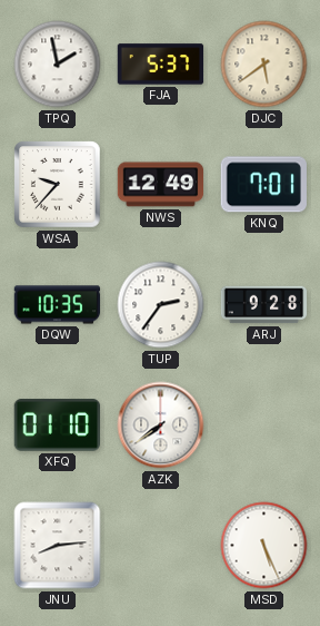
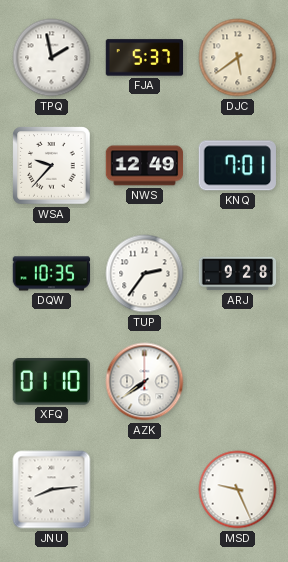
MSD: 5:26 -> 9:26
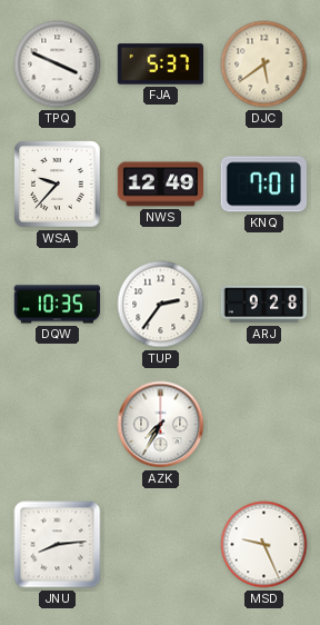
TPQ: 1:58 -> 3:49
XFQ: 01:10 -> none
AZK: 7:39 -> 7:35
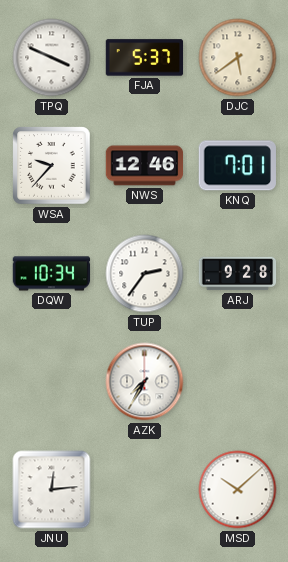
NWS: 12:49 -> 12:46
DQW: 10:35 -> 10:34
JNU: 8:14 -> 12:14
MSD: 9:26 -> 10:08
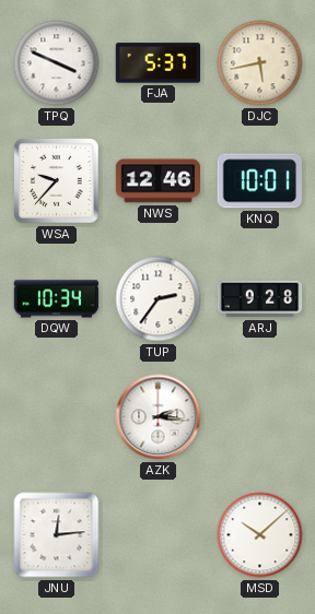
DJC: 5:39 -> 5:43
KNQ: 7:01 -> 10:01
AZK: 7:35 -> 2:16
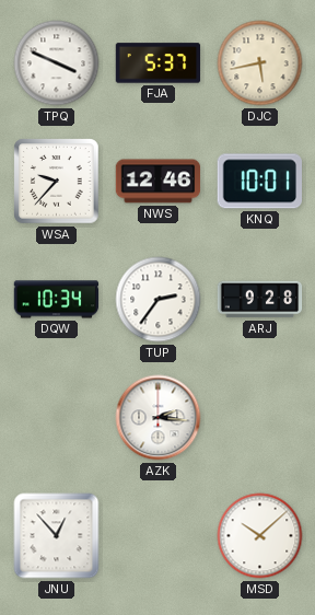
JNU: 12:14 -> 12:53
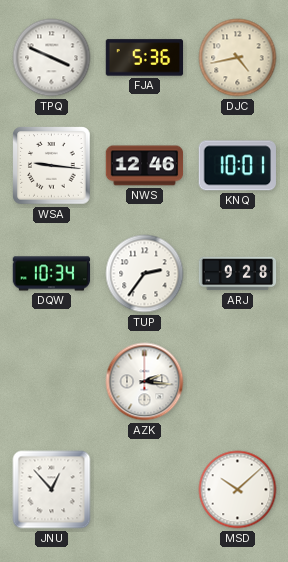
FJA: 5:37 -> 5:36
DJC: 5:43 -> 4:43
WSA: 9:37 -> 9:16
